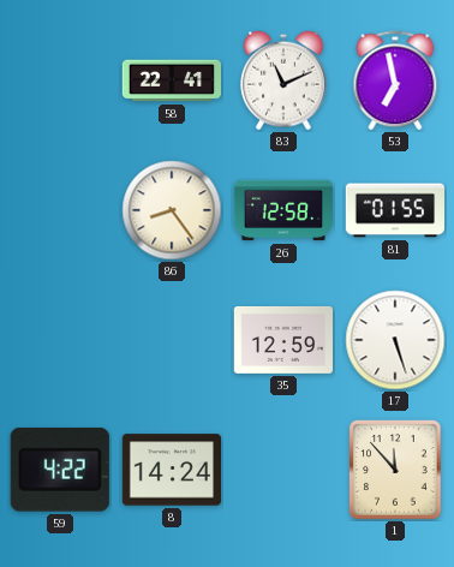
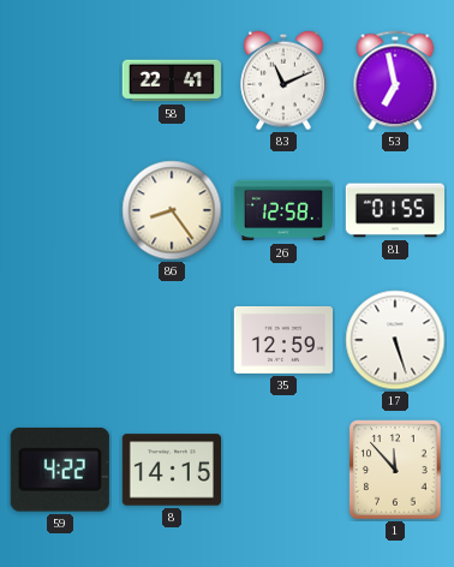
8: 14:24 -> 14:15
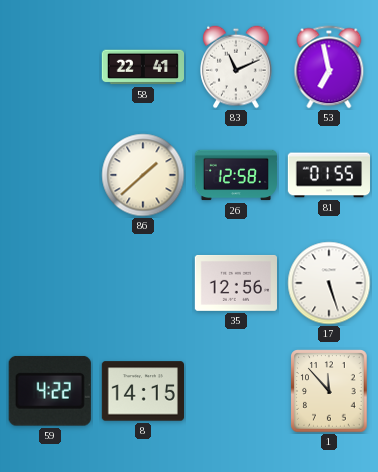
86: 8:24 -> 1:38
35: 12:59 -> 12:56
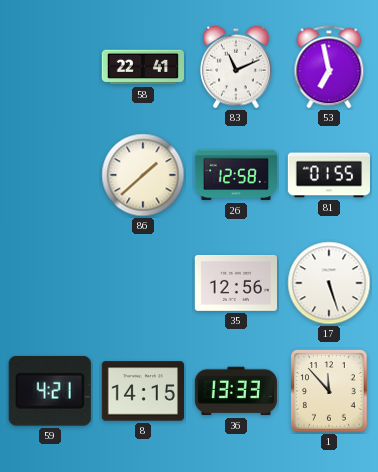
59: 4:22 -> 4:21
36: none -> 13:33
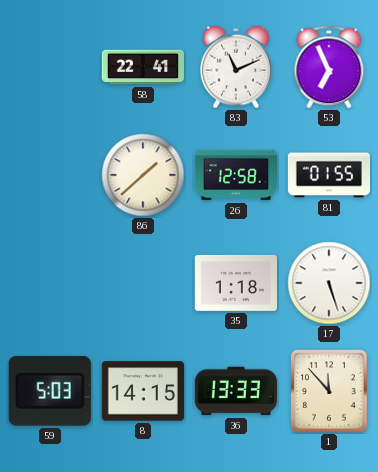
53: 6:58 -> 6:56
35: 12:56 -> 1:18
59: 4:21 -> 5:03
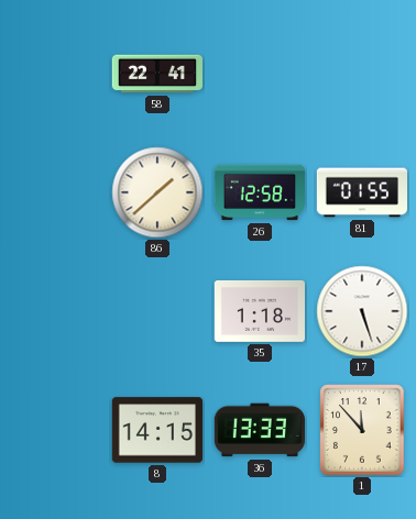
83: 11:11 -> none
53: 6:56 -> none
59: 5:03 -> none
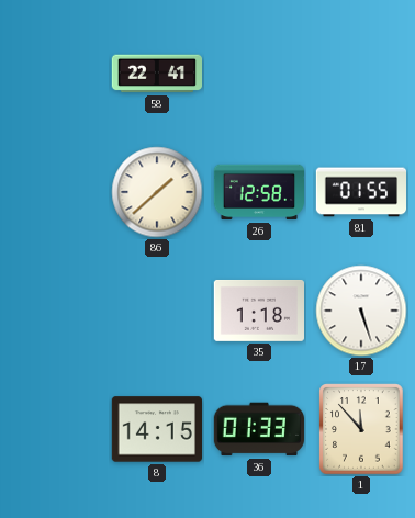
36: 13:33 -> 01:33
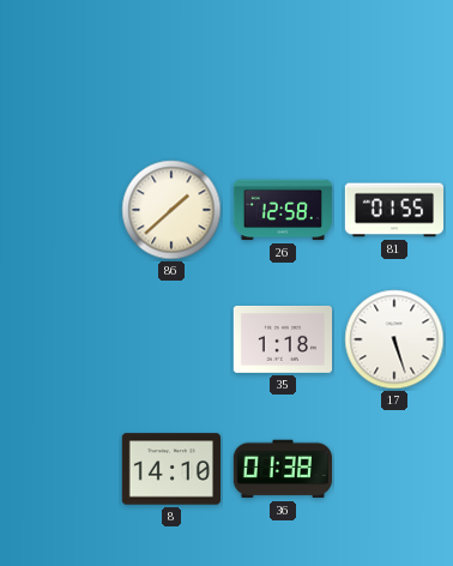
58: 22:41 -> none
8: 14:15 -> 14:10
36: 01:33 -> 01:38
1: 11:53 -> none
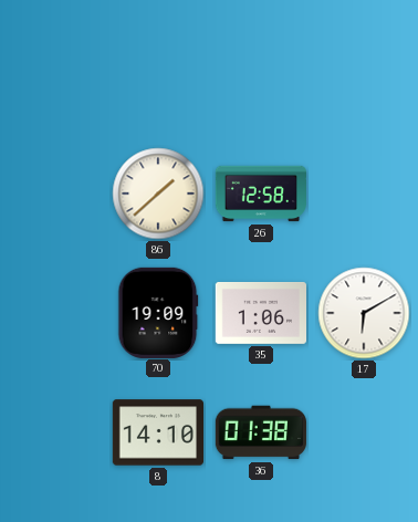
81: 01:55 -> none
70: none -> 19:09
35: 1:18 -> 1:06
17: 5:27 -> 6:10
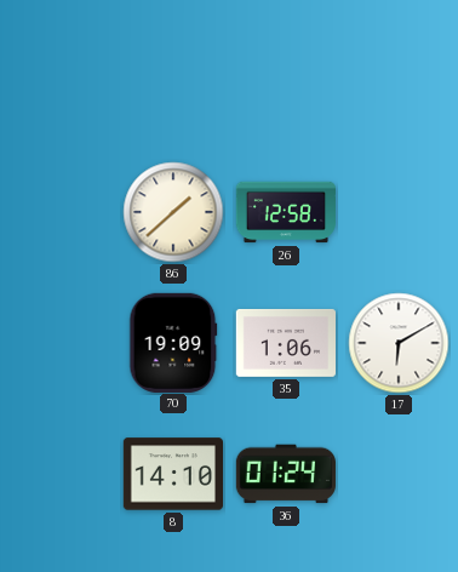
36: 01:38 -> 01:24
